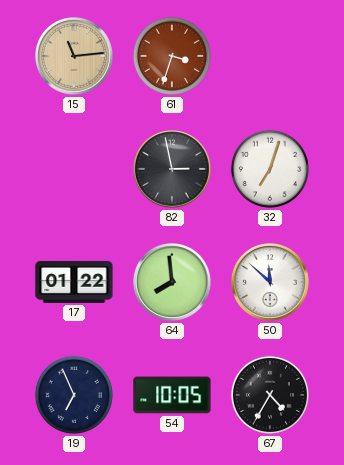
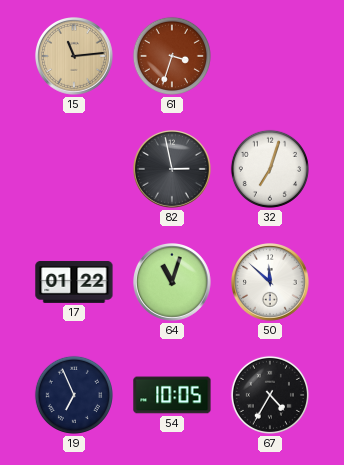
64: 7:59 -> 11:03
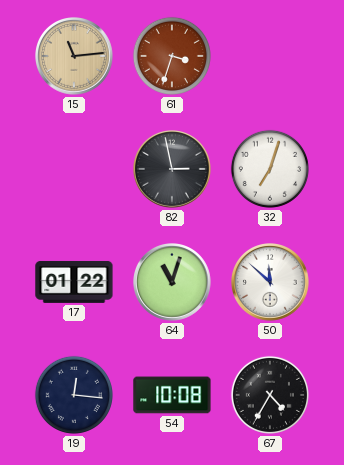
19: 6:56 -> 12:16
54: 10:05 -> 10:08
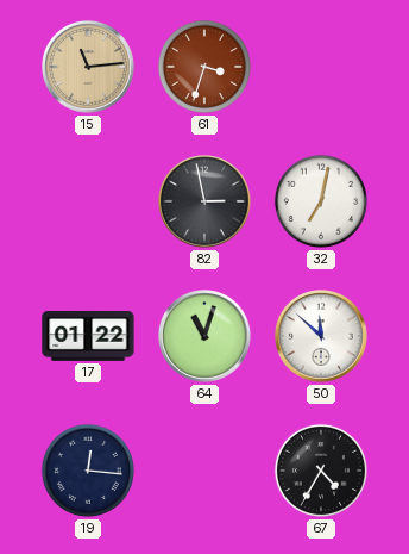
32: 7:03 -> 7:02
54: 10:08 -> none
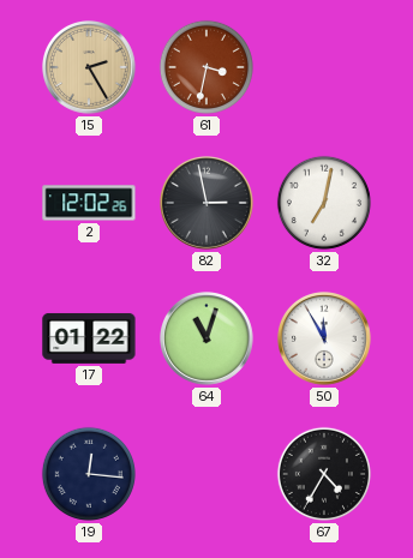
15: 11:14 -> 2:25
61: 3:33 -> 3:32
2: none -> 12:02
50: 11:52 -> 11:55
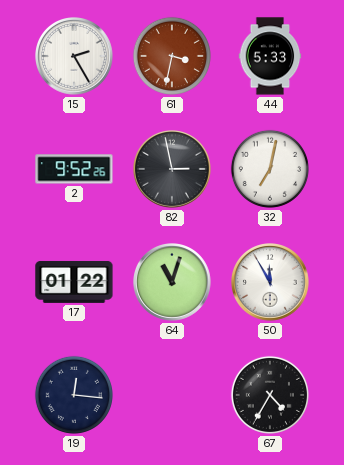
15 dial: champagne -> white
44: none -> 5:33
2: 12:02 -> 9:52
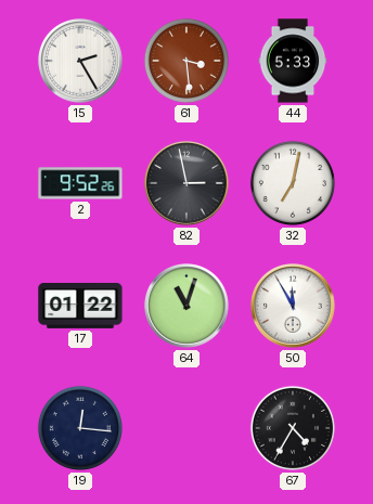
61: 3:32 -> 3:29
